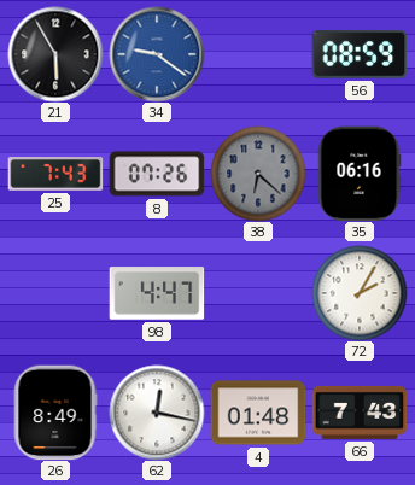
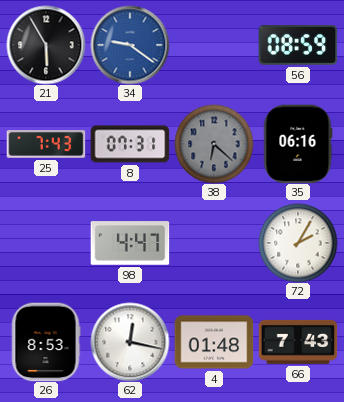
8: 07:26 -> 07:31
26: 8:49 -> 8:53
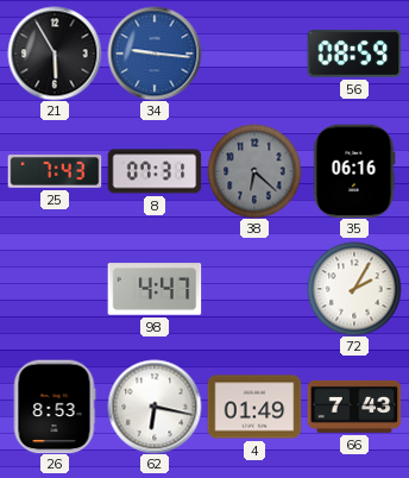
34: 9:21 -> 9:16
62: 12:17 -> 6:17
4: 01:48 -> 01:49
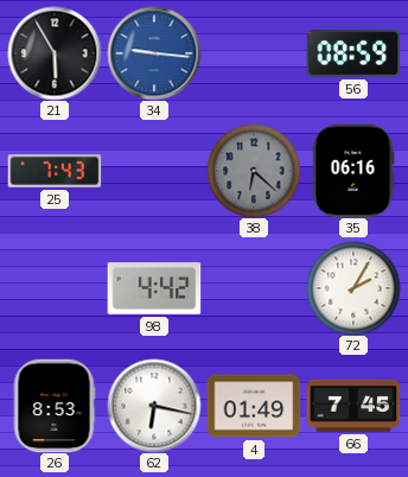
8: 07:31 -> none
98: 4:47 -> 4:42
66: 7:43 -> 7:45
